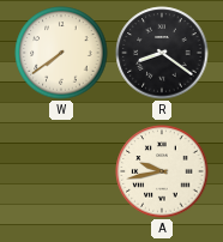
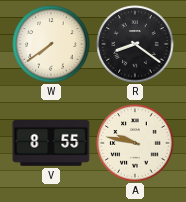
V: none -> 8:55
A: 9:43 -> 9:47
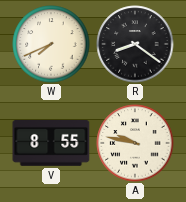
W: 7:39 -> 7:41
